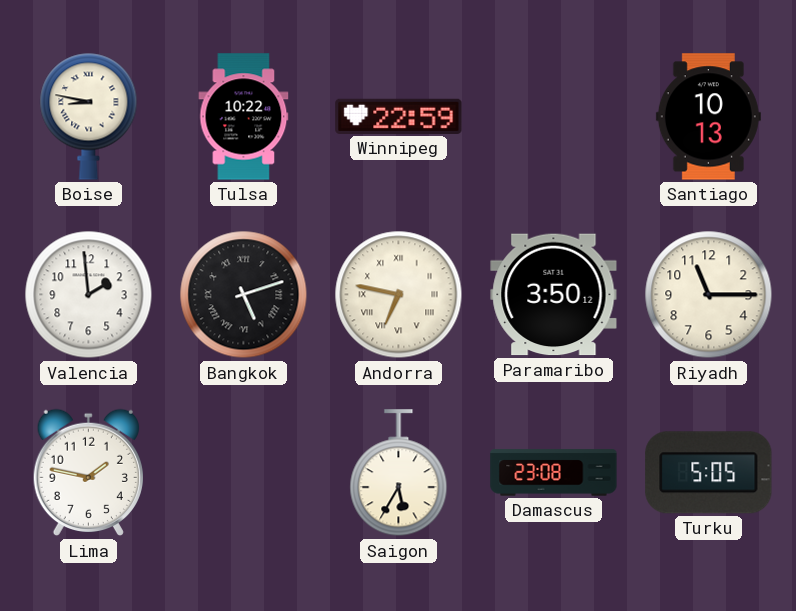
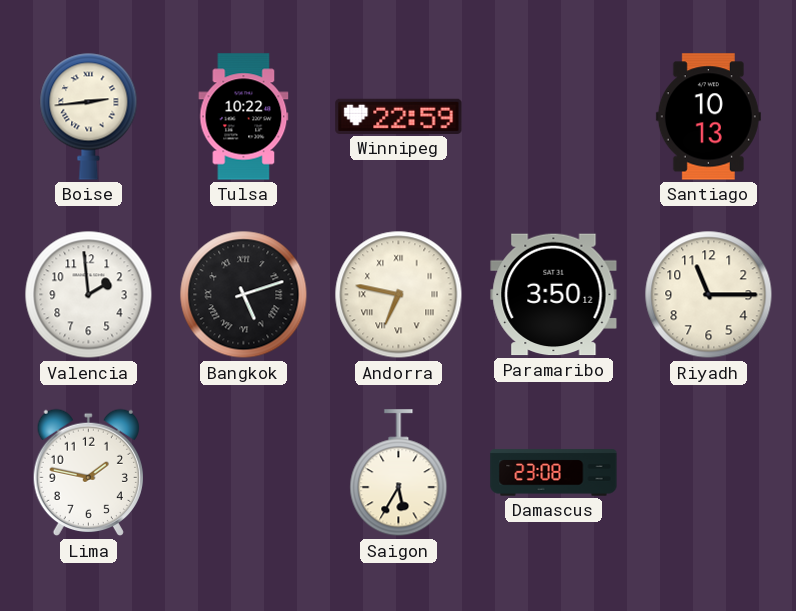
Boise: 8:47 -> 2:44
Turku: 5:05 -> none
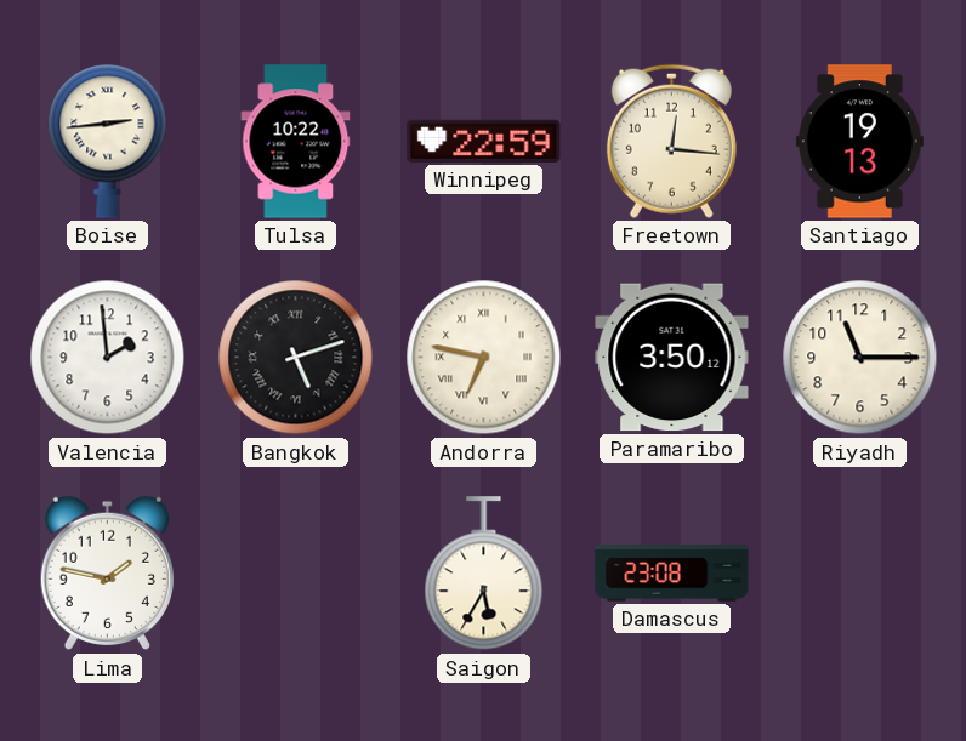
Freetown: none -> 12:16
Santiago: 10:13 -> 19:13
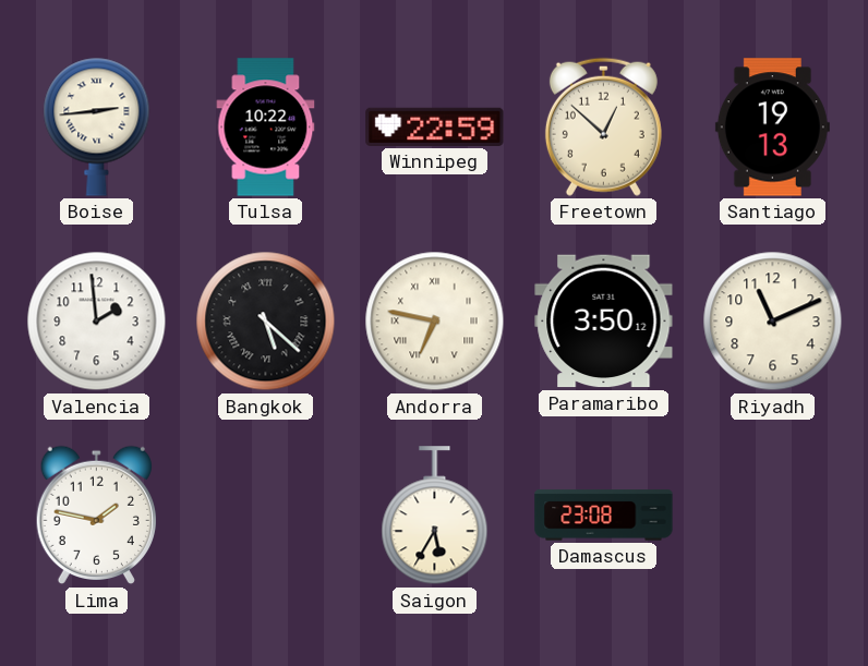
Freetown: 12:16 -> 12:52
Bangkok: 5:12 -> 5:22
Riyadh: 11:15 -> 11:11
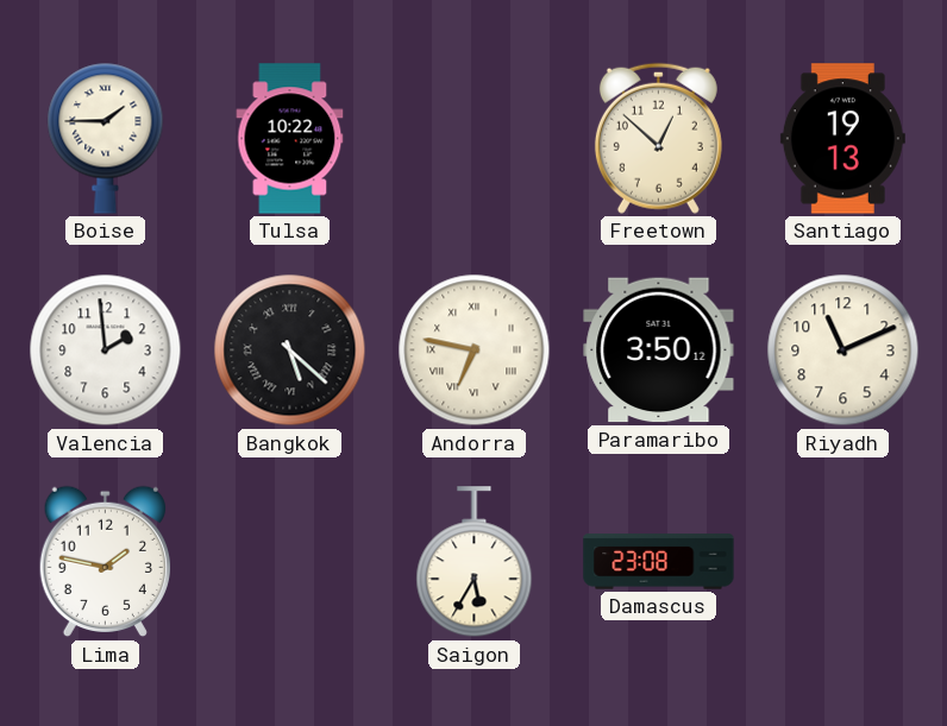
Boise: 2:44 -> 1:45
Winnipeg: 22:59 -> none
